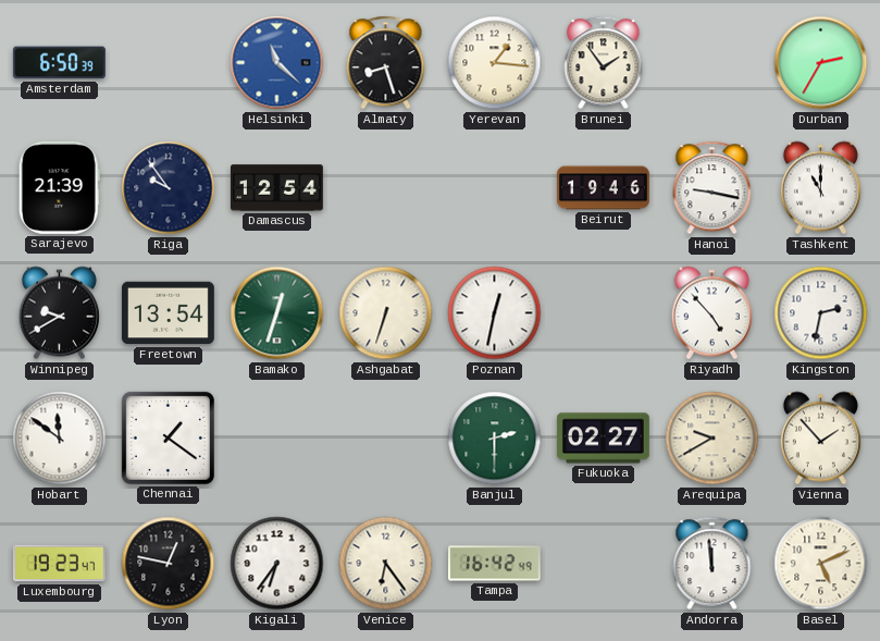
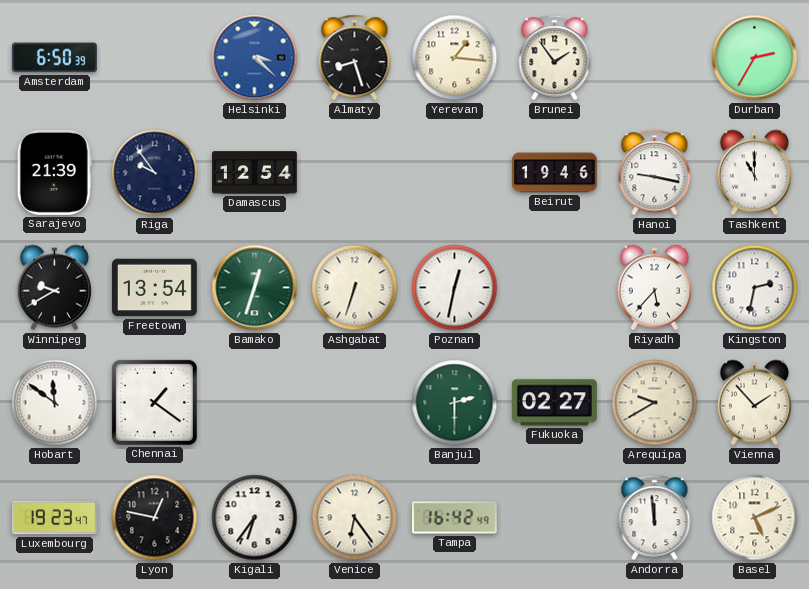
Helsinki: 11:22 -> 3:22
Riyadh: 4:53 -> 5:37
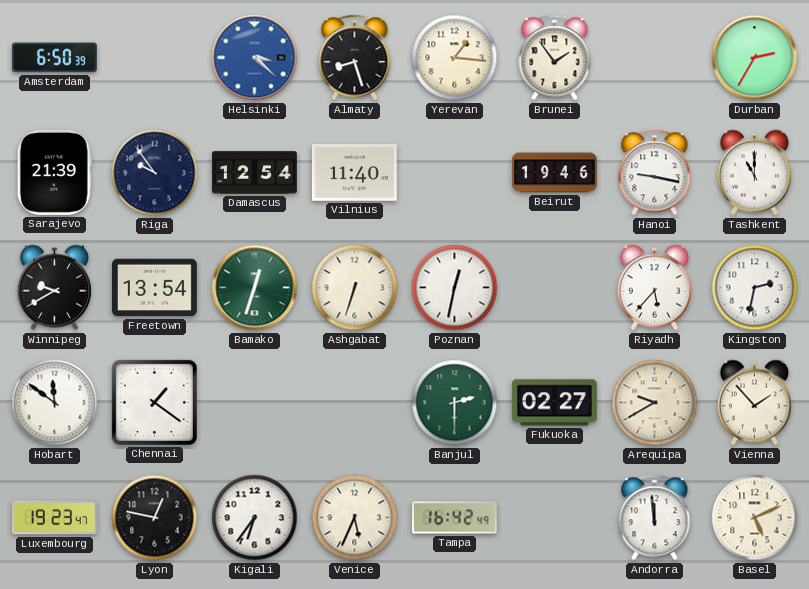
Vilnius: none -> 11:40
Venice: 6:24 -> 5:34
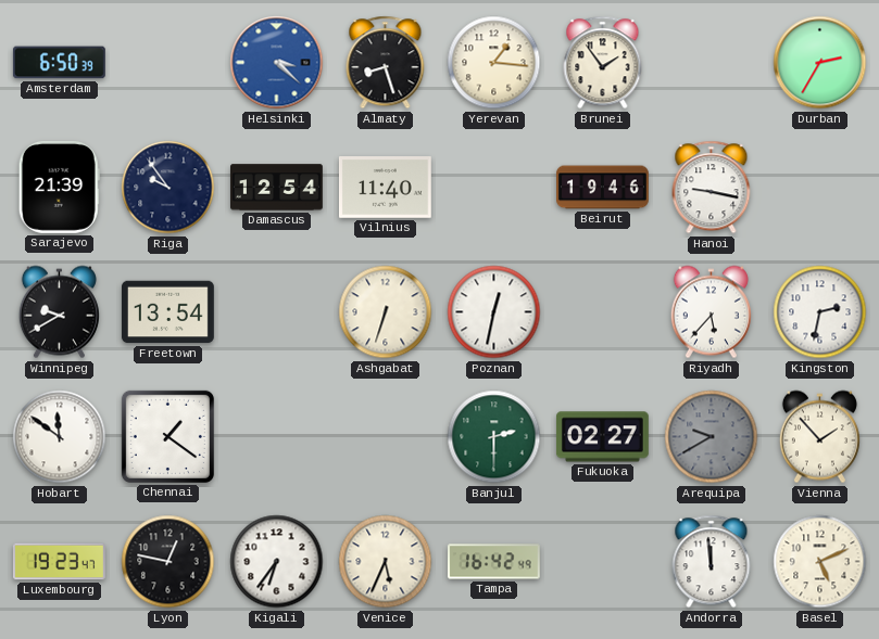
Tashkent: 11:00 -> none
Bamako: 12:33 -> none
Arequipa dial: cream -> grey
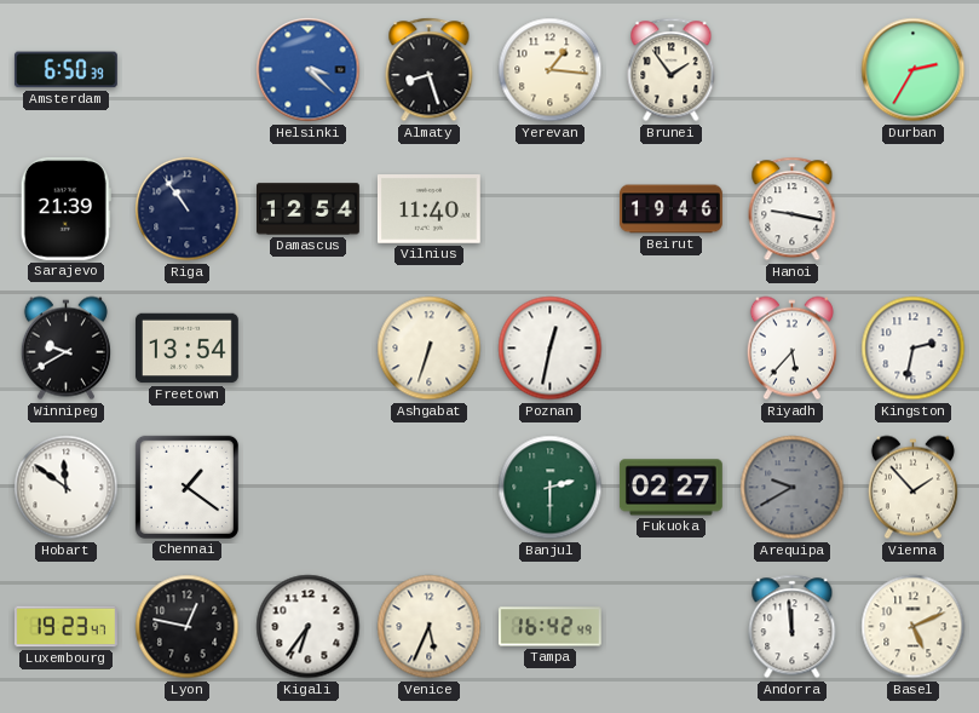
Riga: 9:54 -> 10:54
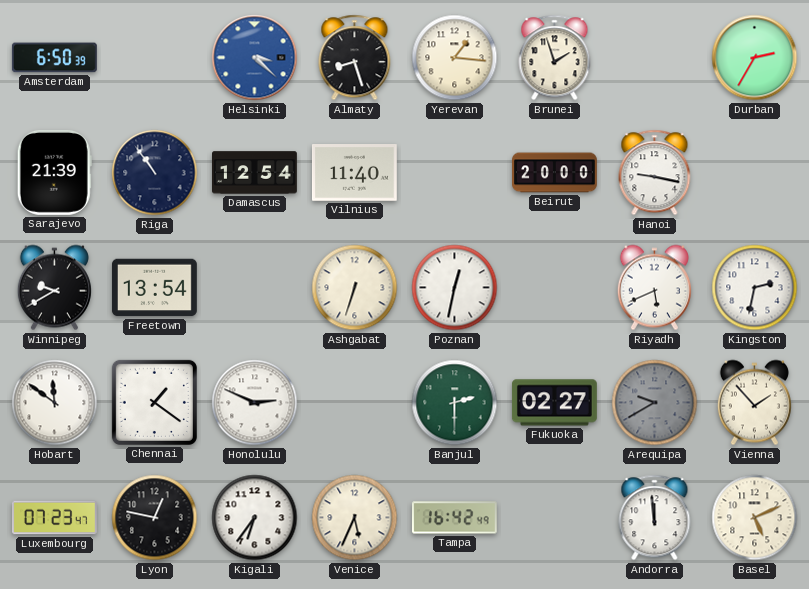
Brunei: 1:54 -> 1:57
Beirut: 19:46 -> 20:00
Riyadh: 5:37 -> 5:41
Honolulu: none -> 2:49
Luxembourg: 19:23 -> 07:23
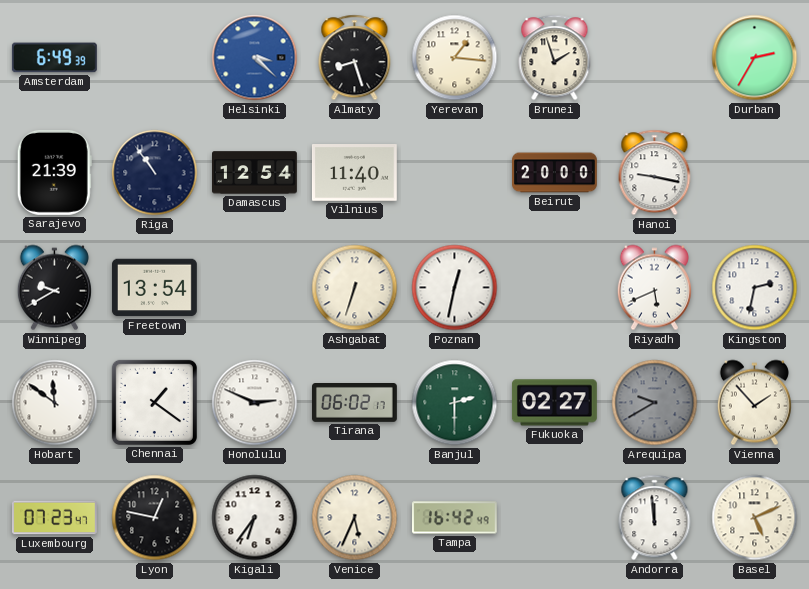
Amsterdam: 6:50 -> 6:49
Tirana: none -> 06:02
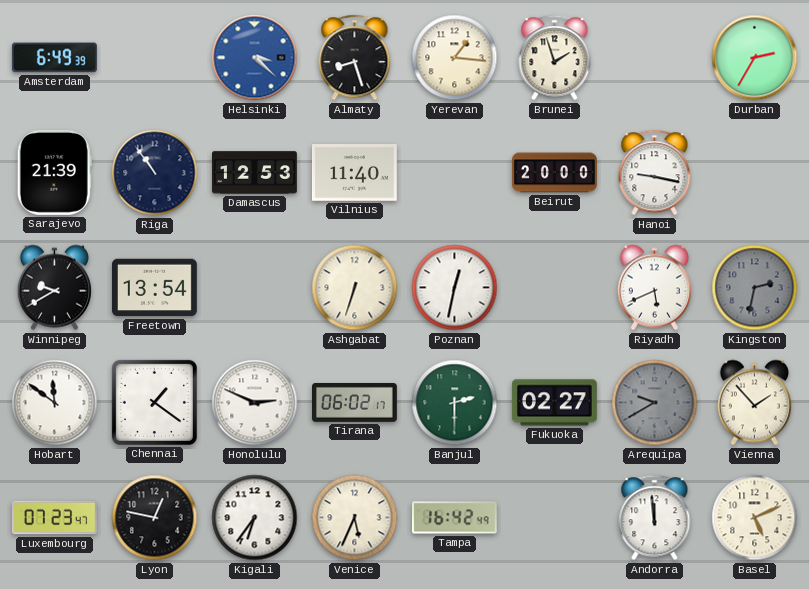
Damascus: 12:54 -> 12:53
Kingston dial: white -> grey
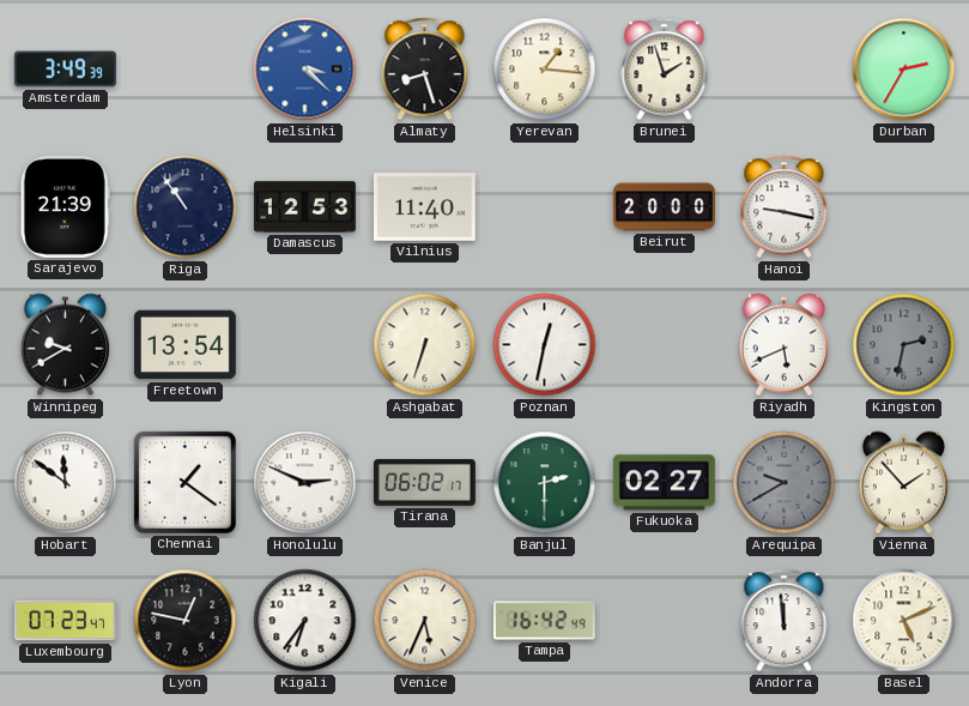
Amsterdam: 6:49 -> 3:49
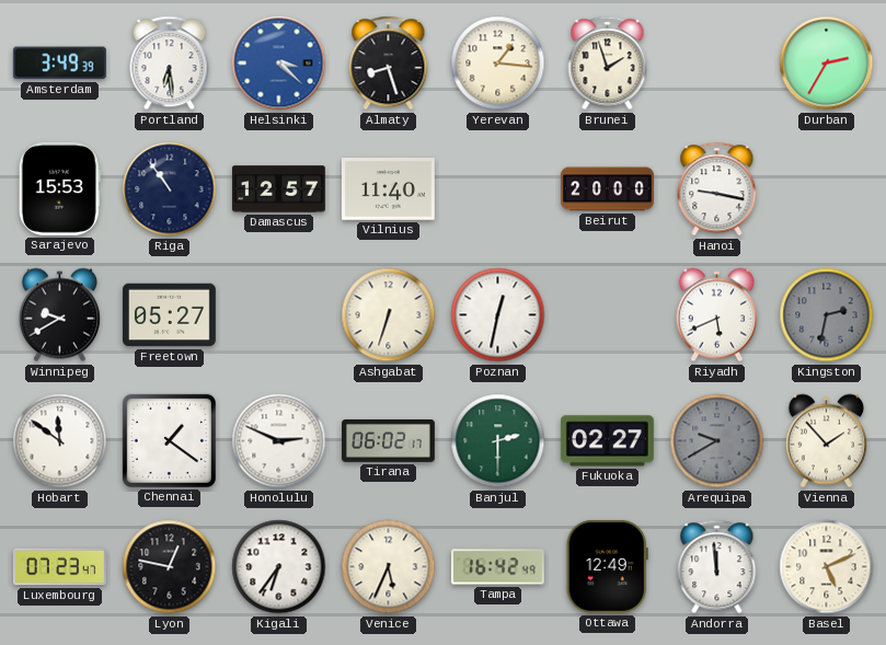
Portland: none -> 6:29
Sarajevo: 21:39 -> 15:53
Damascus: 12:53 -> 12:57
Freetown: 13:54 -> 05:27
Ottawa: none -> 12:49
